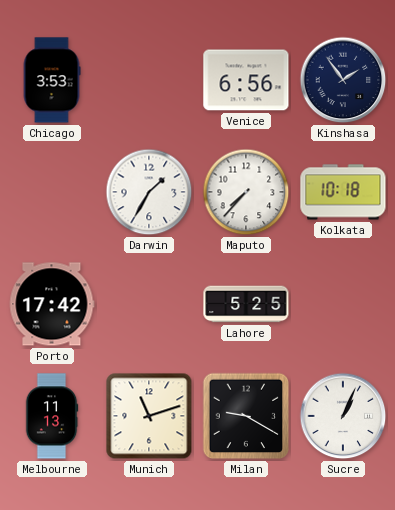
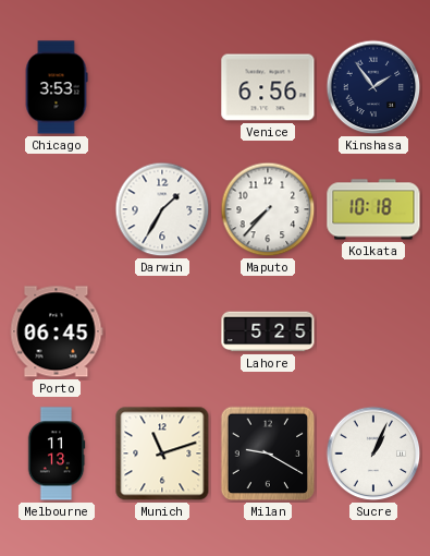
Porto: 17:42 -> 06:45
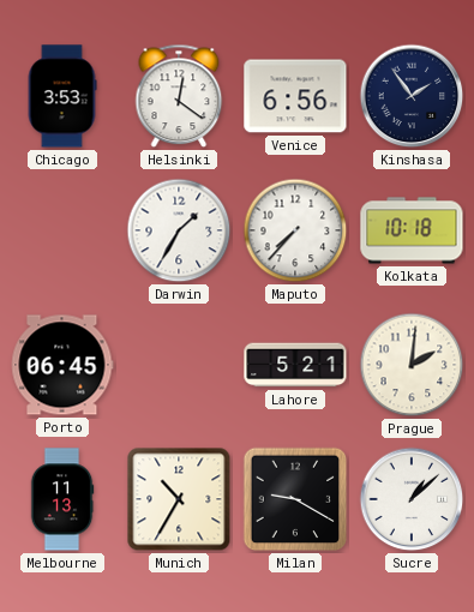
Helsinki: none -> 12:21
Lahore: 5:25 -> 5:21
Prague: none -> 2:01
Munich: 11:12 -> 10:35
Sucre: 1:04 -> 1:08
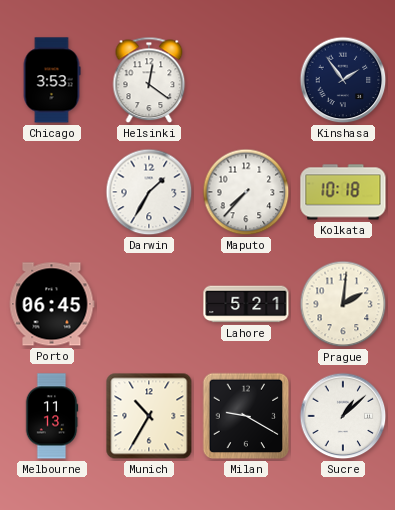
Venice: 6:56 -> none
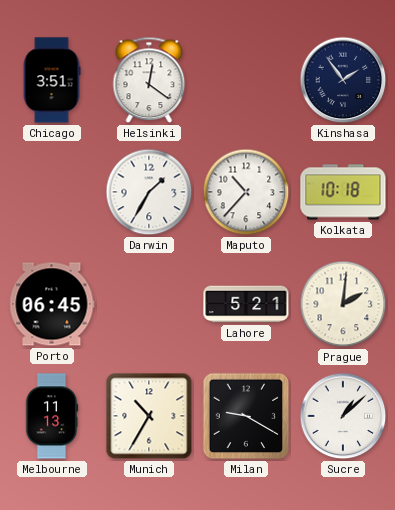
Chicago: 3:53 -> 3:51
Maputo: 7:37 -> 10:37
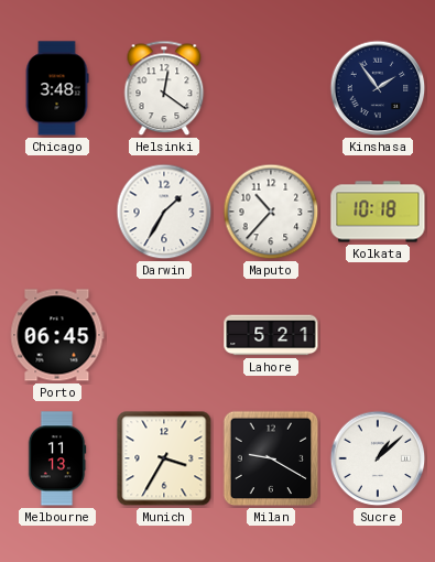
Chicago: 3:51 -> 3:48
Prague: 2:01 -> none
Munich: 10:35 -> 3:35
